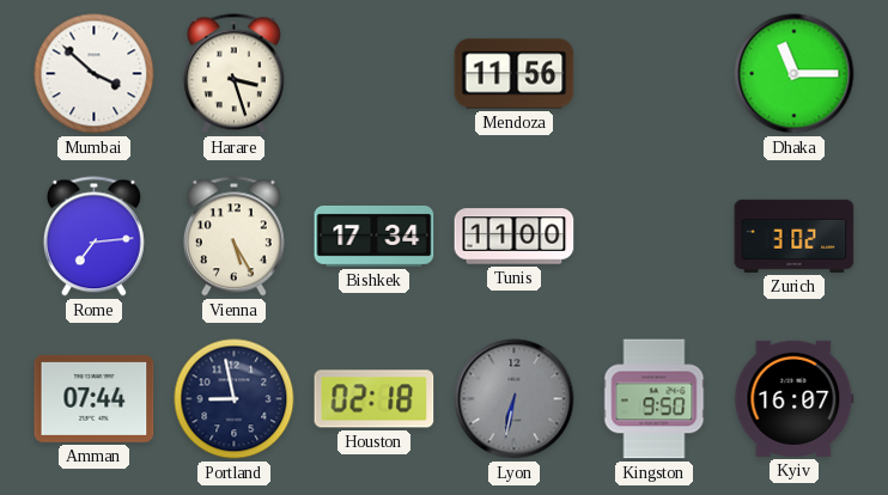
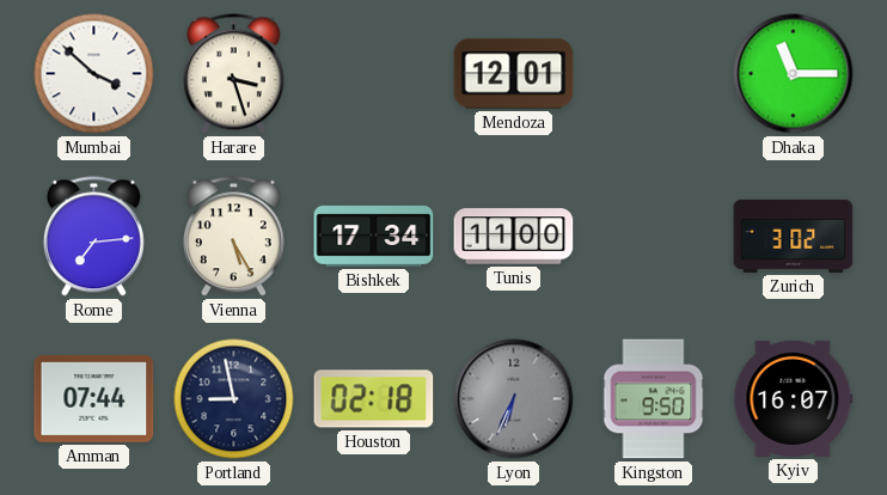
Mendoza: 11:56 -> 12:01
Lyon: 6:32 -> 6:34
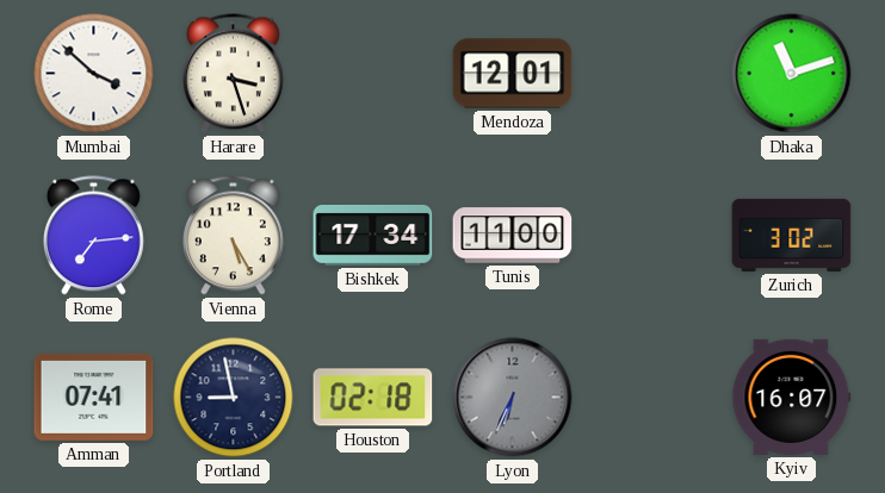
Dhaka: 11:15 -> 11:12
Amman: 07:44 -> 07:41
Kingston: 9:50 -> none
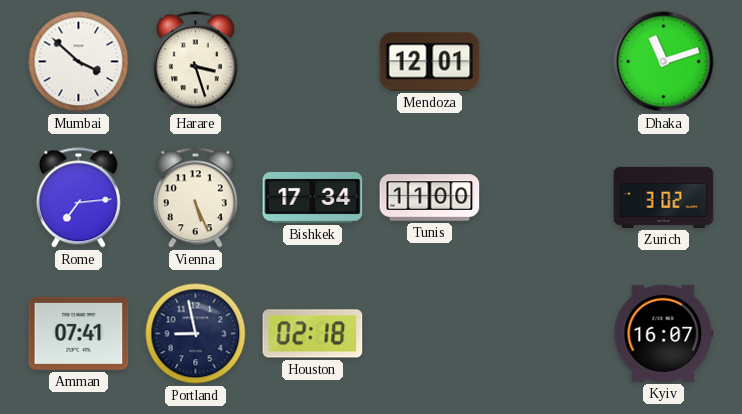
Vienna: 5:25 -> 5:26
Lyon: 6:34 -> none
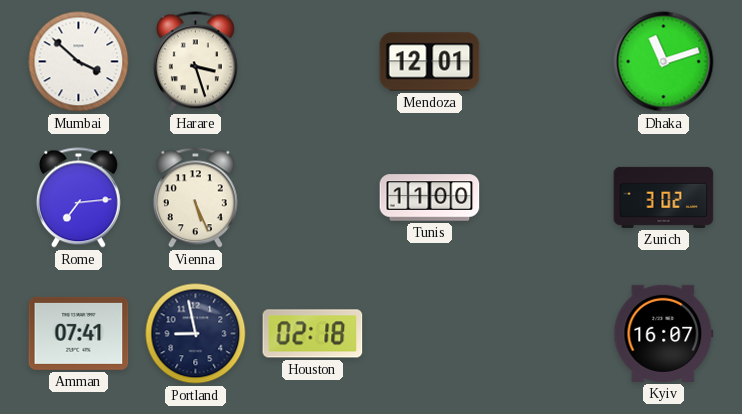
Bishkek: 17:34 -> none
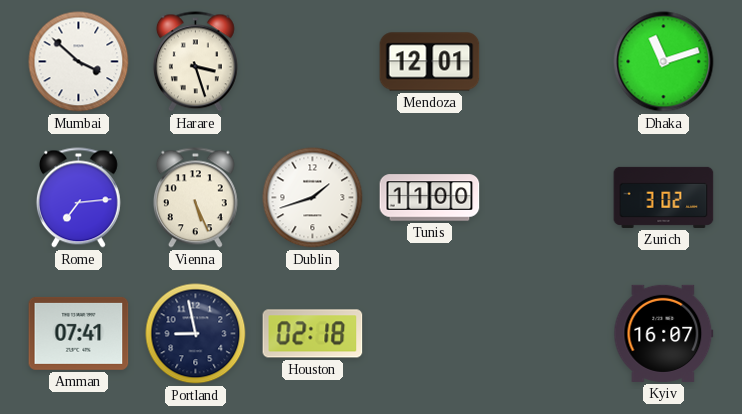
Dublin: none -> 1:42
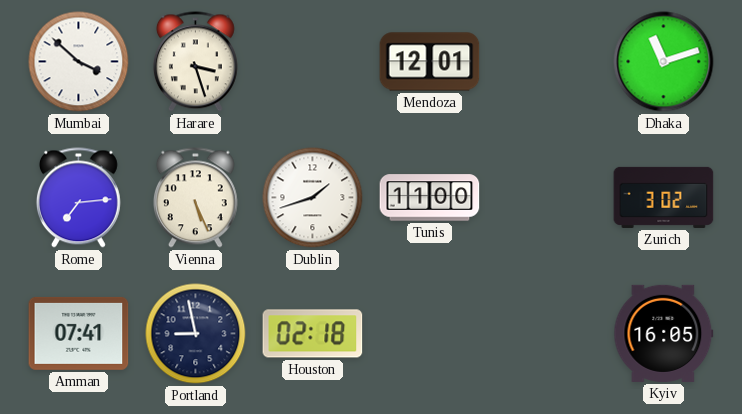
Kyiv: 16:07 -> 16:05
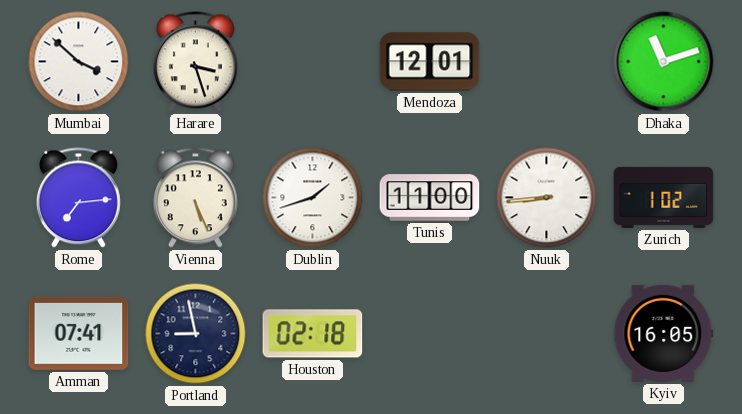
Nuuk: none -> 8:44
Zurich: 3:02 -> 1:02
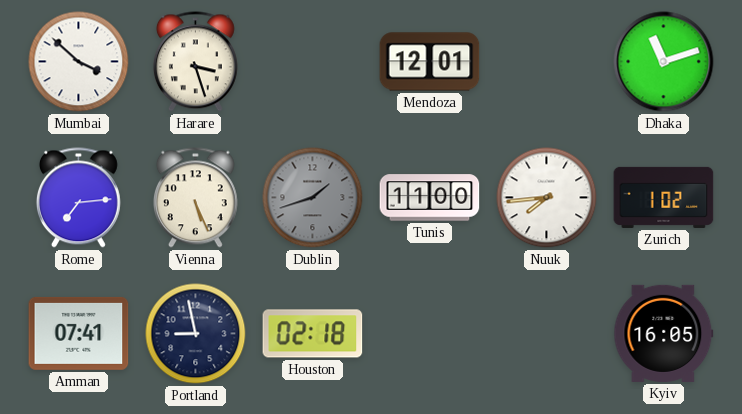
Dublin dial: white -> grey
Nuuk: 8:44 -> 7:44
